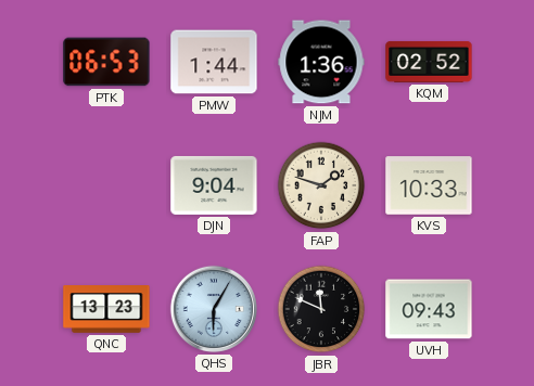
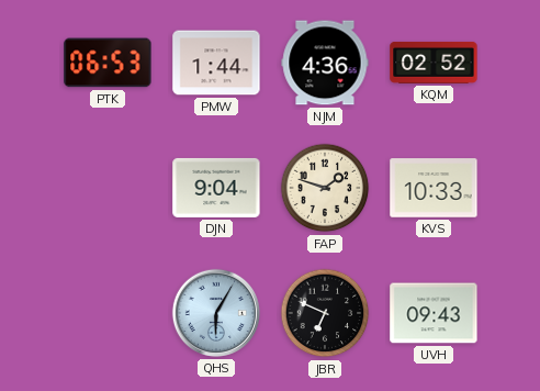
NJM: 1:36 -> 4:36
QNC: 13:23 -> none
JBR: 11:49 -> 6:49
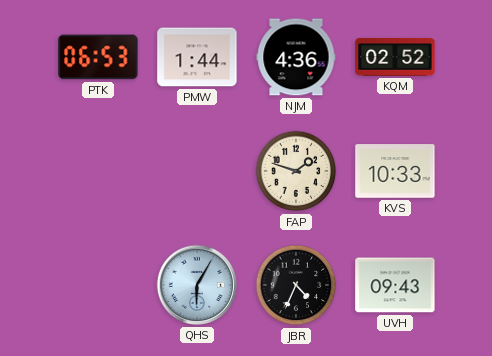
DJN: 9:04 -> none
JBR: 6:49 -> 4:34
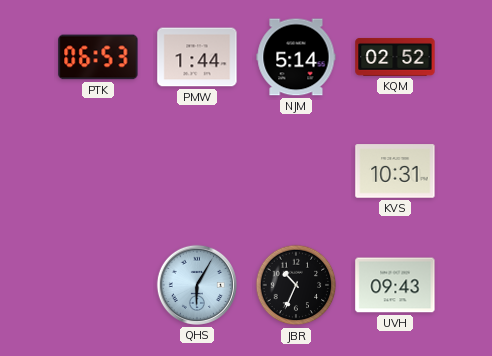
NJM: 4:36 -> 5:14
FAP: 1:48 -> none
KVS: 10:33 -> 10:31
JBR: 4:34 -> 10:34
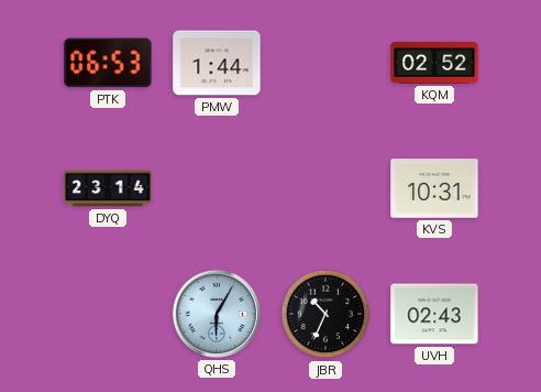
NJM: 5:14 -> none
DYQ: none -> 23:14
UVH: 09:43 -> 02:43
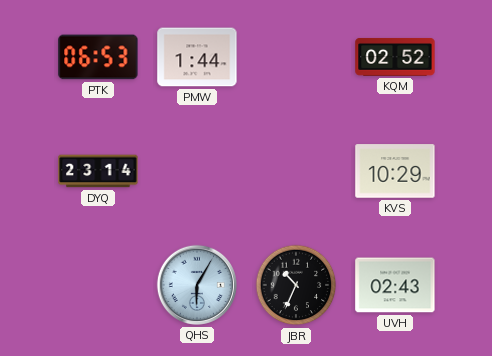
KVS: 10:31 -> 10:29
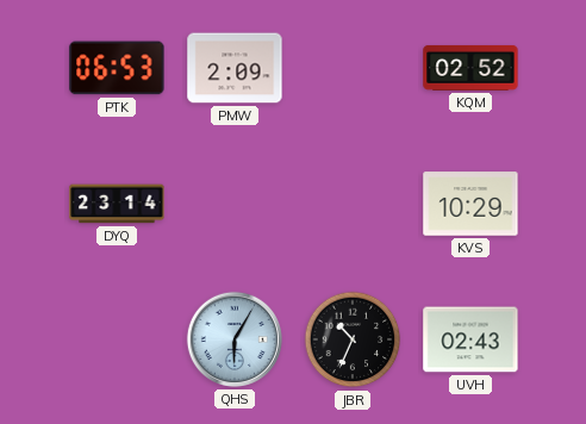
PMW: 1:44 -> 2:09
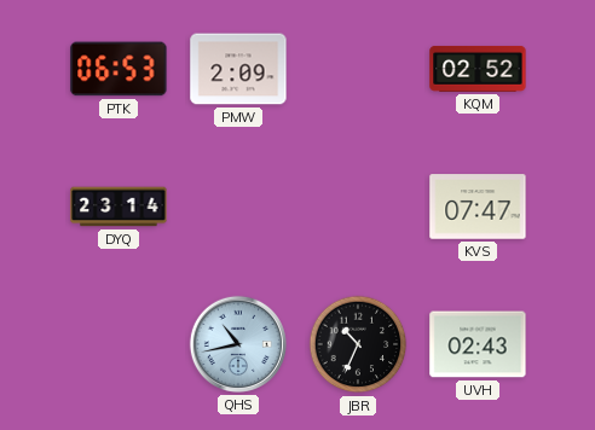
KVS: 10:29 -> 07:47
QHS: 6:05 -> 10:43
